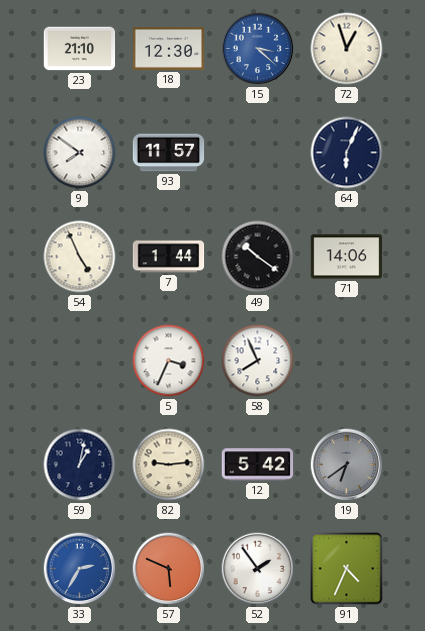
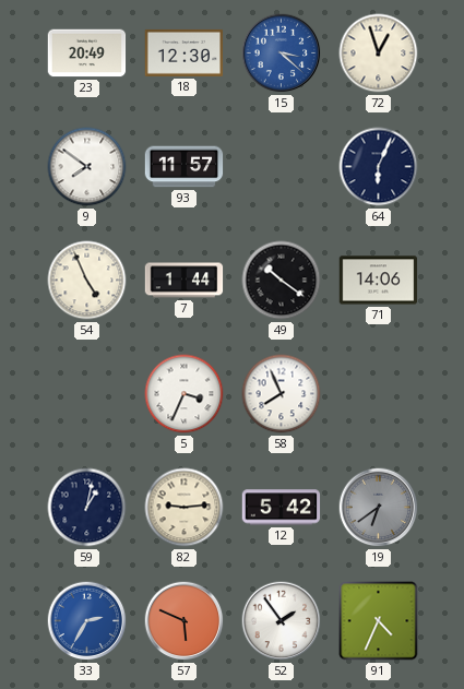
23: 21:10 -> 20:49
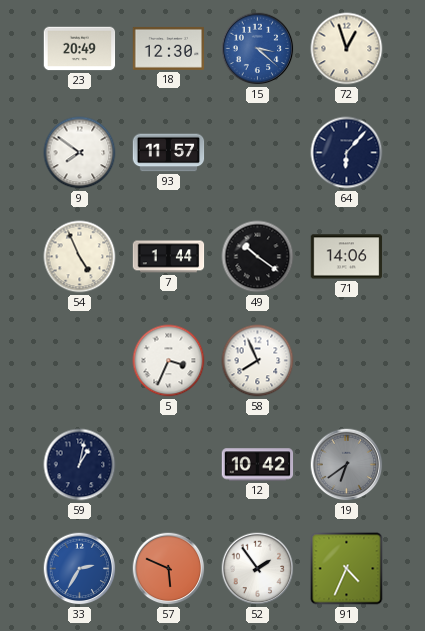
64: 6:04 -> 6:07
82: 9:14 -> none
12: 5:42 -> 10:42
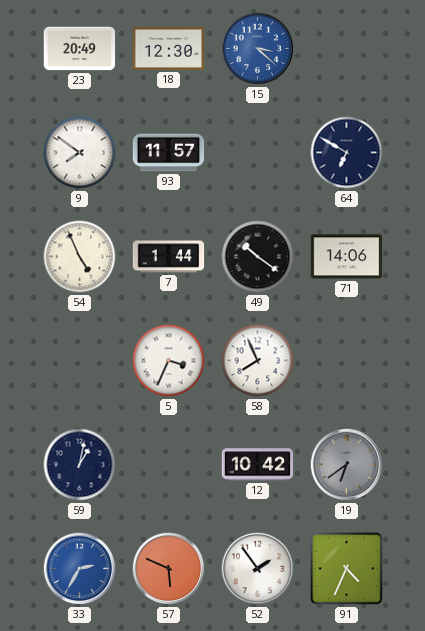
72: 12:57 -> none
64: 6:07 -> 6:50
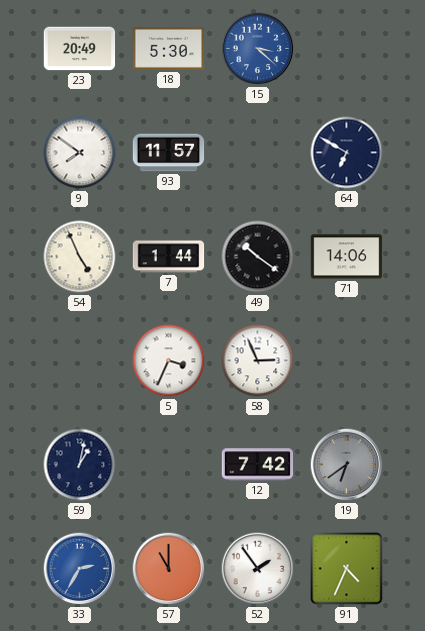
18: 12:30 -> 5:30
58: 7:56 -> 2:56
12: 10:42 -> 7:42
57: 5:49 -> 11:00
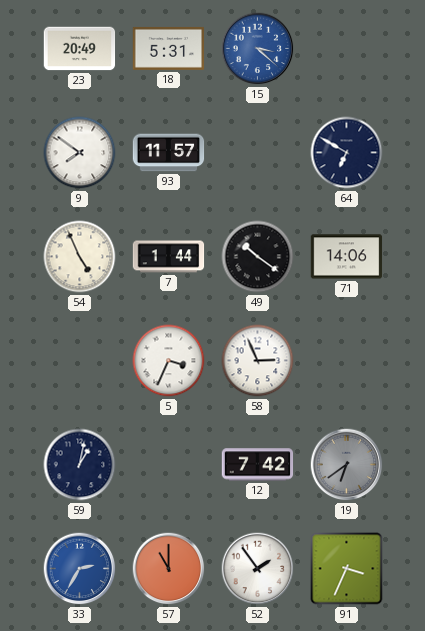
18: 5:30 -> 5:31
91: 4:34 -> 3:34
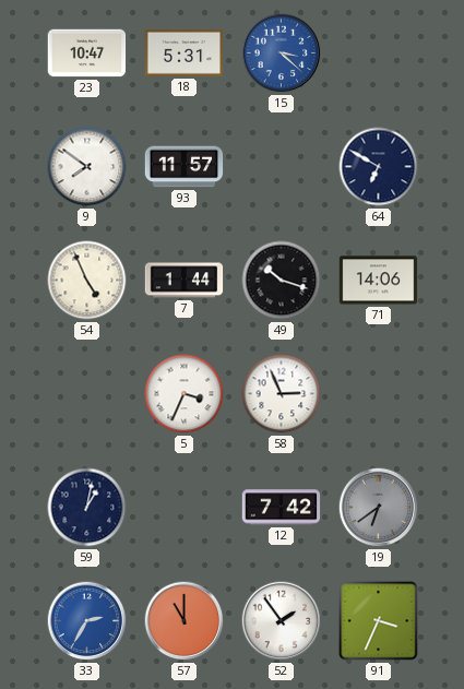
23: 20:49 -> 10:47
49: 10:21 -> 10:18
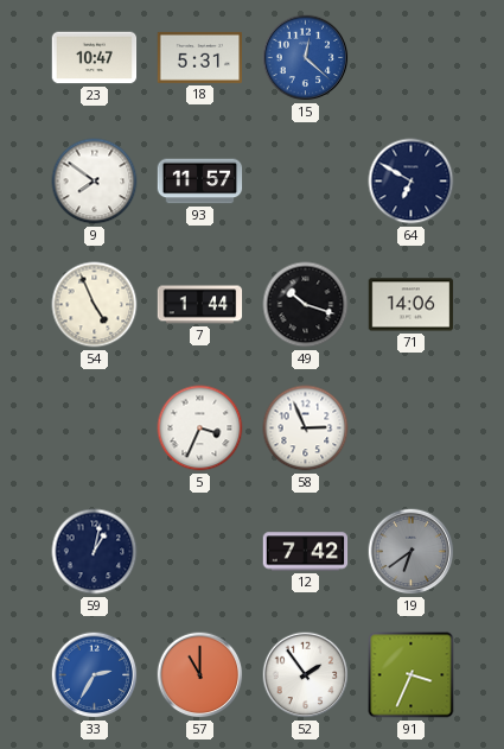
15: 3:22 -> 12:22
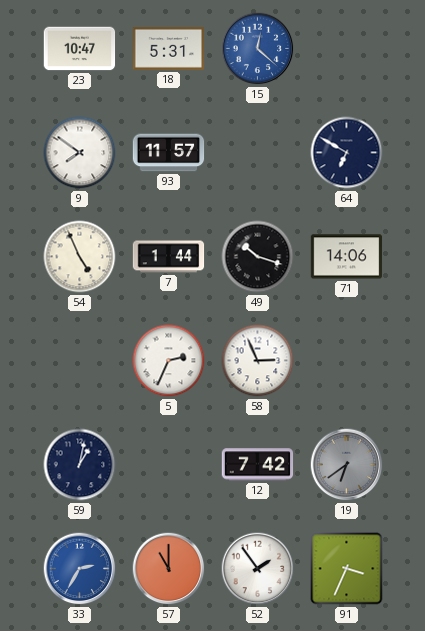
5: 3:34 -> 2:34
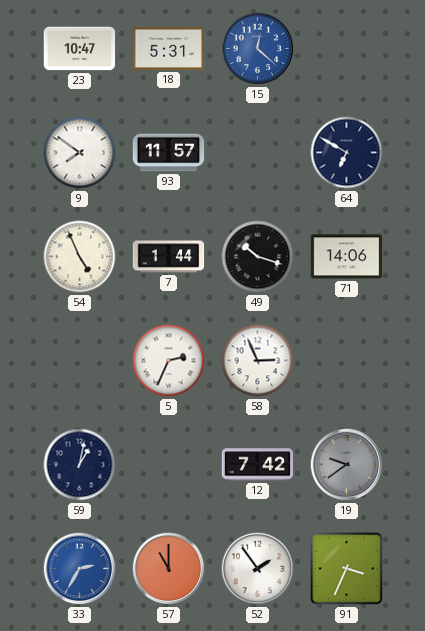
19: 6:39 -> 9:39
